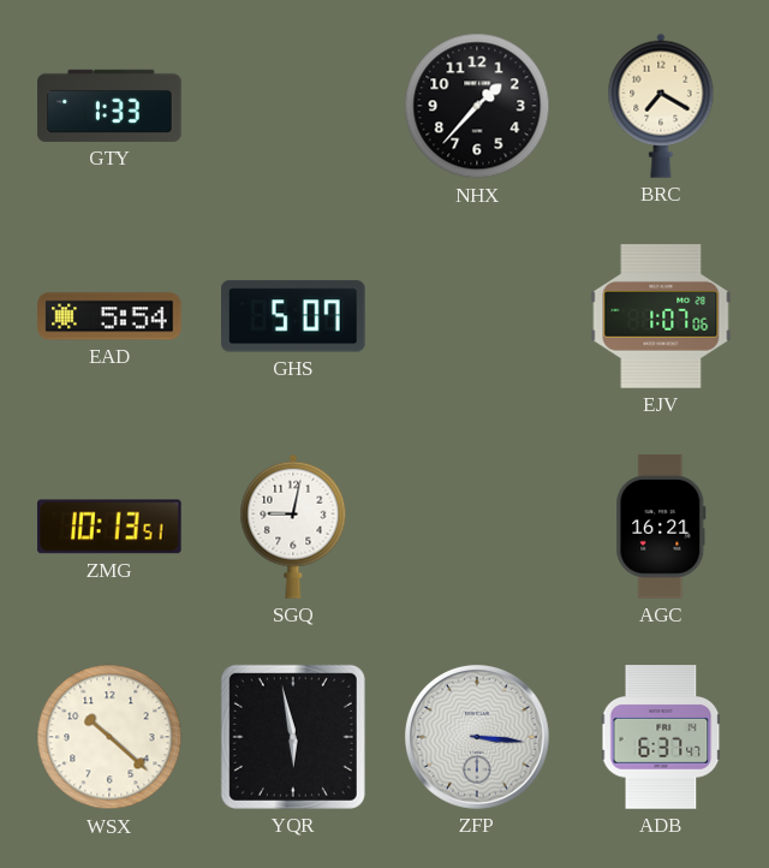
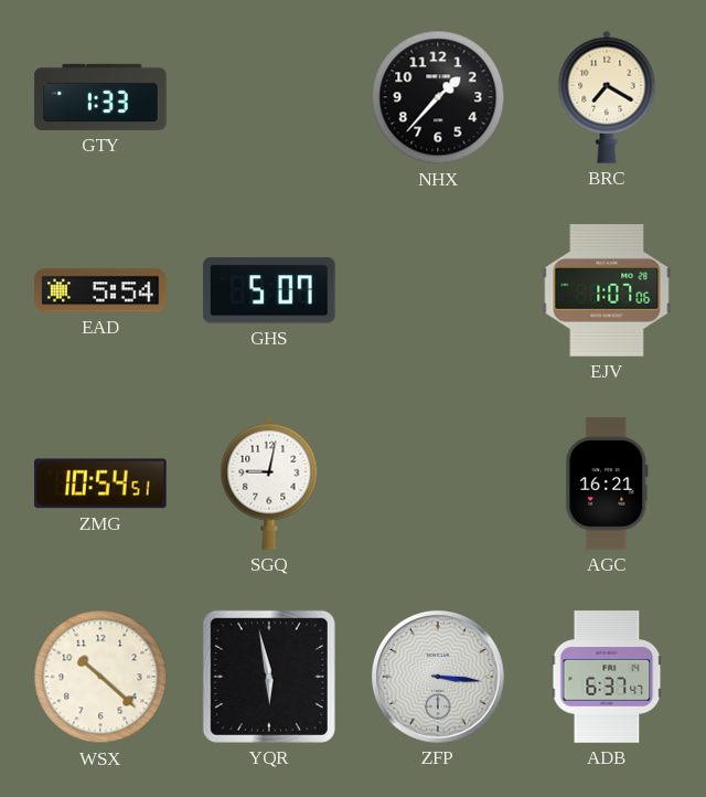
ZMG: 10:13 -> 10:54
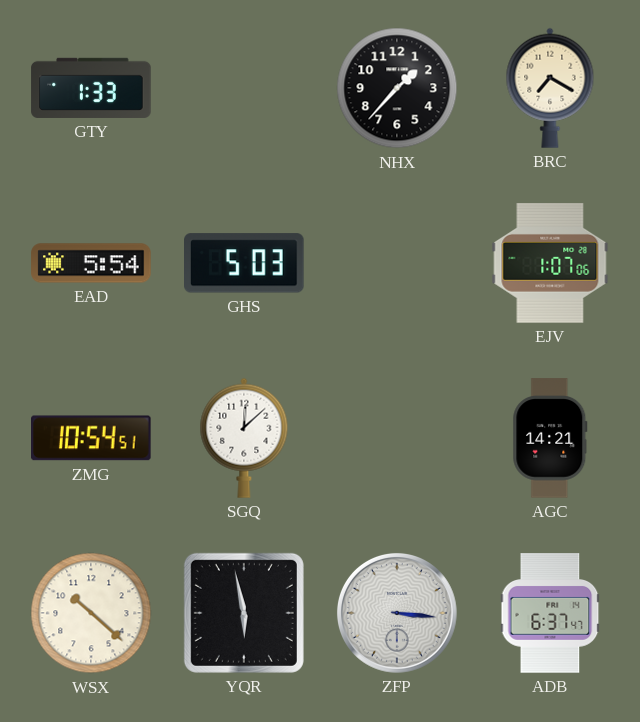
GHS: 5:07 -> 5:03
SGQ: 9:02 -> 12:08
AGC: 16:21 -> 14:21
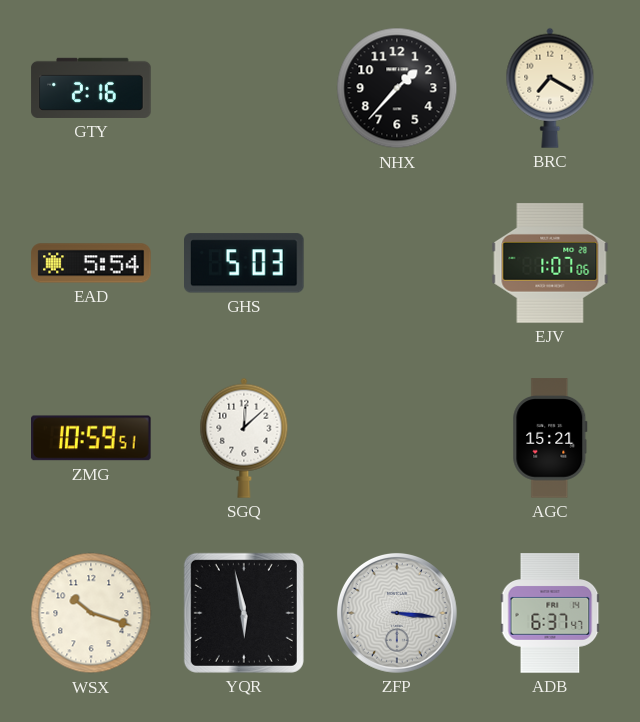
GTY: 1:33 -> 2:16
ZMG: 10:54 -> 10:59
AGC: 14:21 -> 15:21
WSX: 10:22 -> 10:18
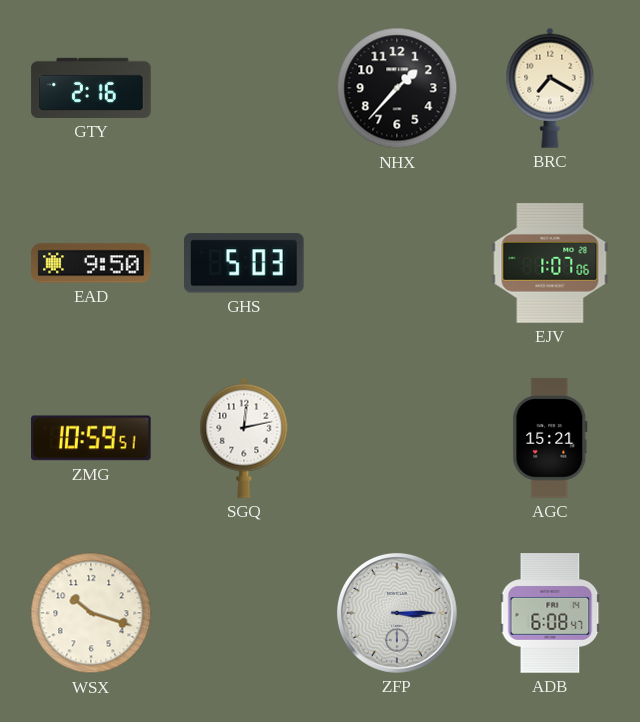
EAD: 5:54 -> 9:50
SGQ: 12:08 -> 12:13
YQR: 5:58 -> none
ZFP: 3:16 -> 3:15
ADB: 6:37 -> 6:08
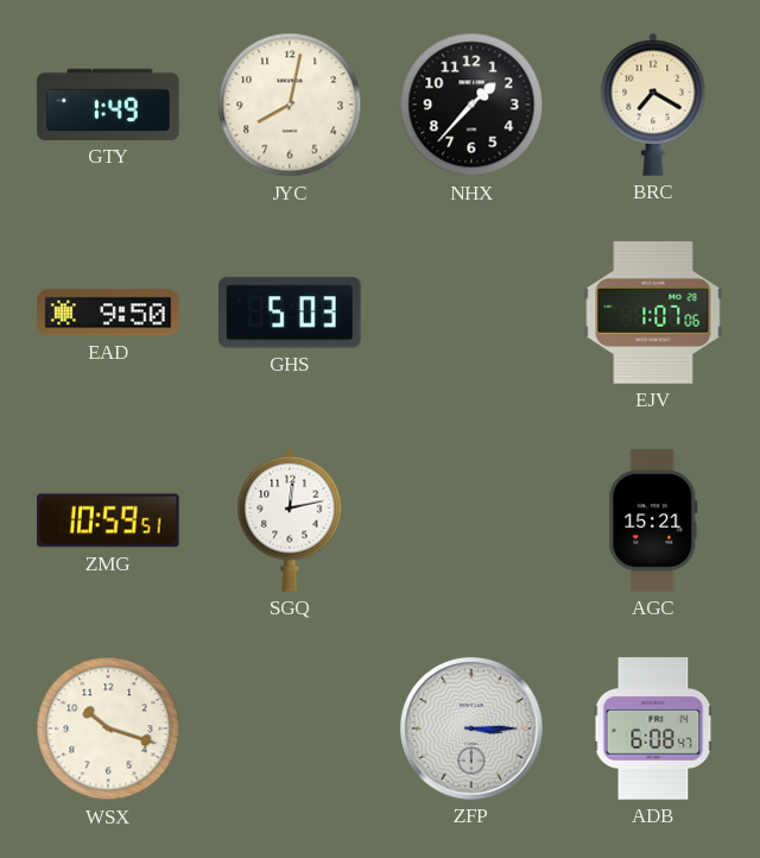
GTY: 2:16 -> 1:49
JYC: none -> 8:02
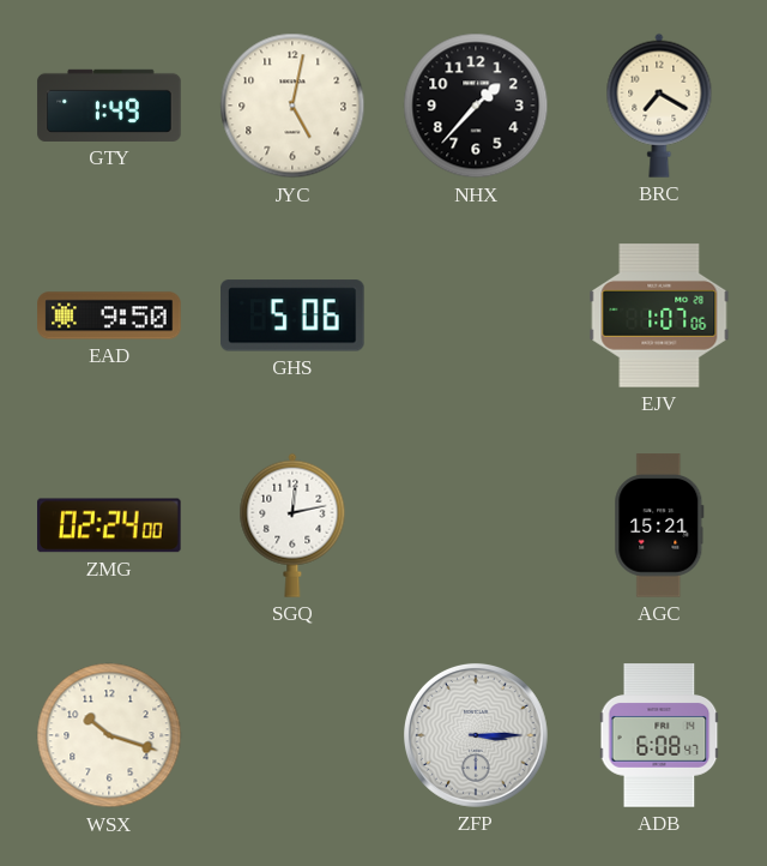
JYC: 8:02 -> 5:02
GHS: 5:03 -> 5:06
ZMG: 10:59 -> 02:24
